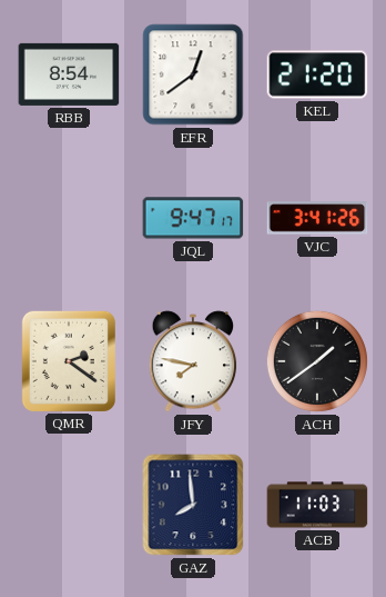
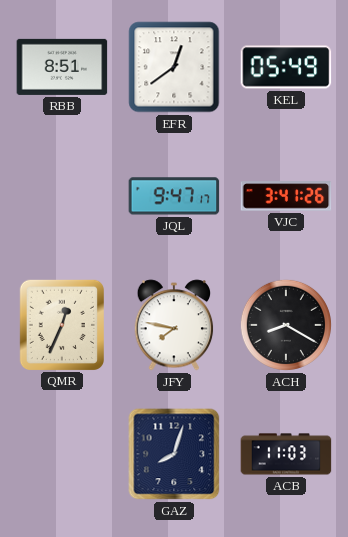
RBB: 8:54 -> 8:51
KEL: 21:20 -> 05:49
QMR: 2:21 -> 12:34
ACH: 1:39 -> 8:20
GAZ: 7:59 -> 8:03
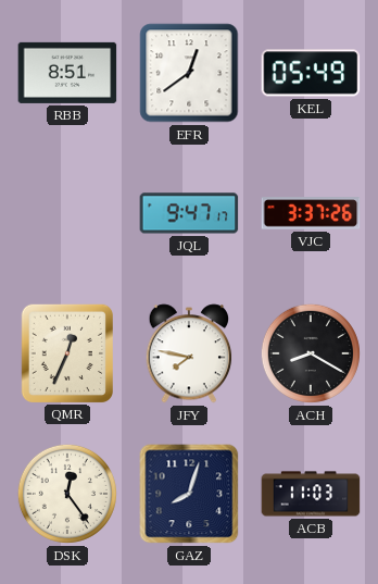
VJC: 3:41 -> 3:37
DSK: none -> 12:24
